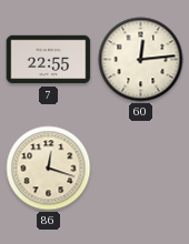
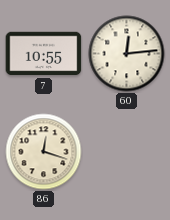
7: 22:55 -> 10:55
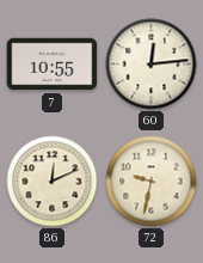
86: 12:18 -> 12:11
72: none -> 9:32
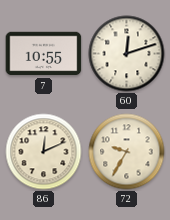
60: 12:14 -> 12:12
72: 9:32 -> 9:35
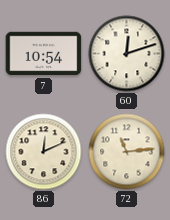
7: 10:55 -> 10:54
72: 9:35 -> 11:14
